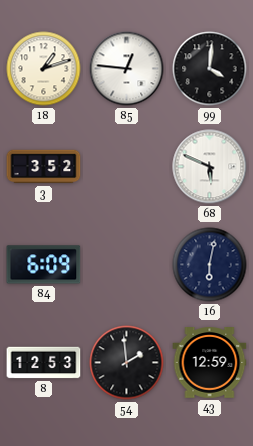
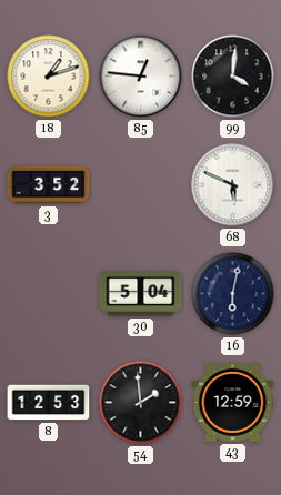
84: 6:09 -> none
30: none -> 5:04
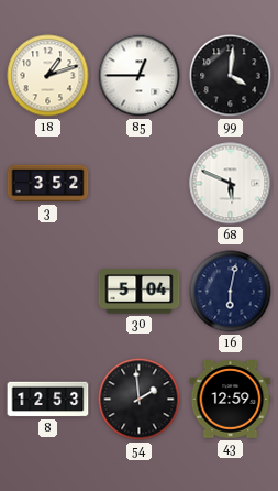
85: 12:46 -> 12:45
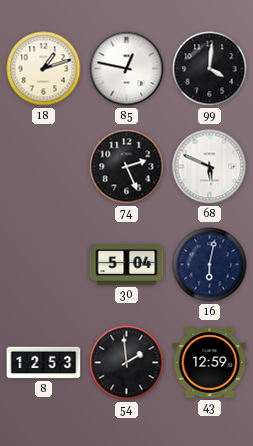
85: 12:45 -> 12:47
3: 3:52 -> none
74: none -> 2:26
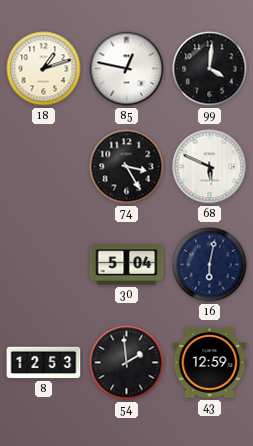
74: 2:26 -> 3:25
